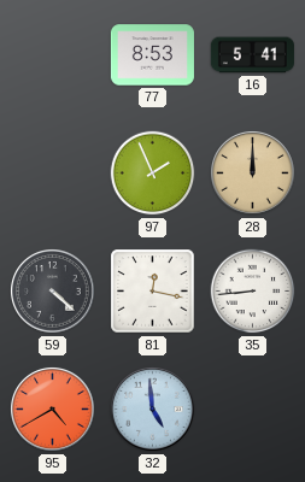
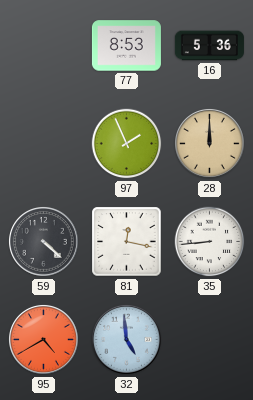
16: 5:41 -> 5:36
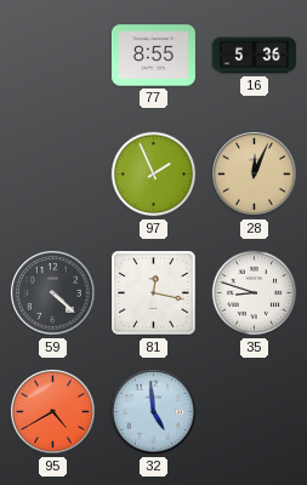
77: 8:53 -> 8:55
28: 12:00 -> 12:04
35: 8:44 -> 8:48
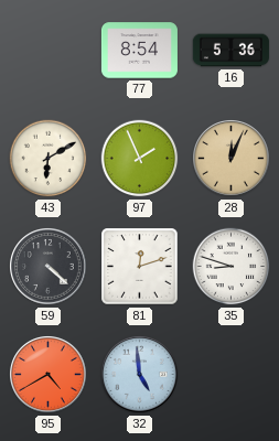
77: 8:55 -> 8:54
43: none -> 6:10
81: 12:17 -> 12:12
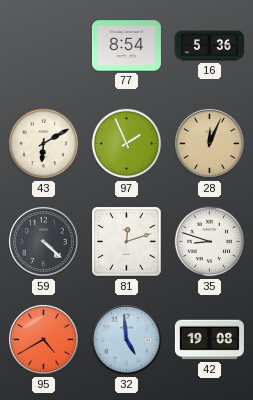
42: none -> 19:08
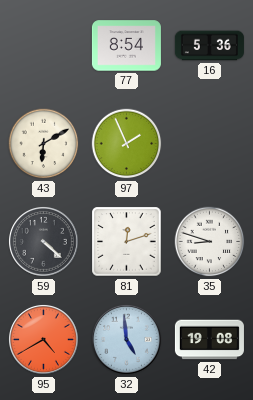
28: 12:04 -> none
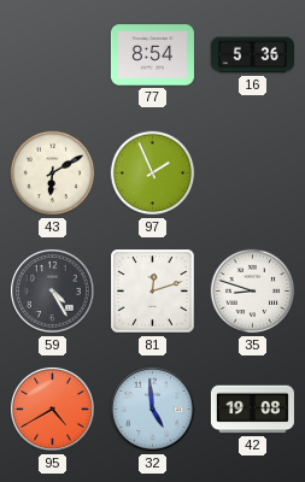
59: 4:22 -> 4:25
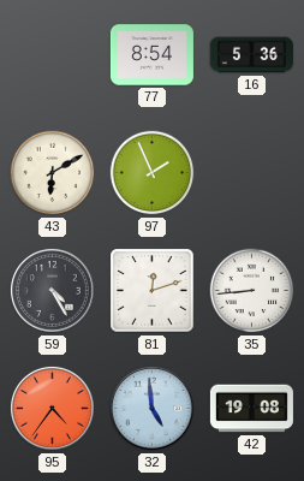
35: 8:48 -> 8:44
95: 4:40 -> 4:36
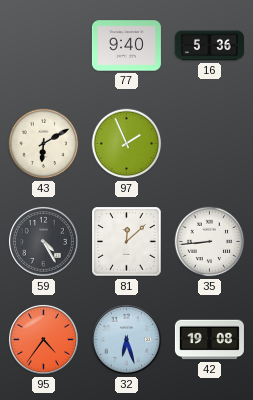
77: 8:54 -> 9:40
81: 12:12 -> 12:08
32: 4:59 -> 6:27
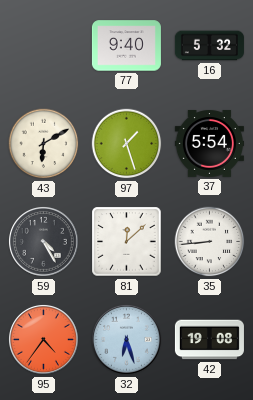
16: 5:36 -> 5:32
97: 1:56 -> 1:27
37: none -> 5:54
